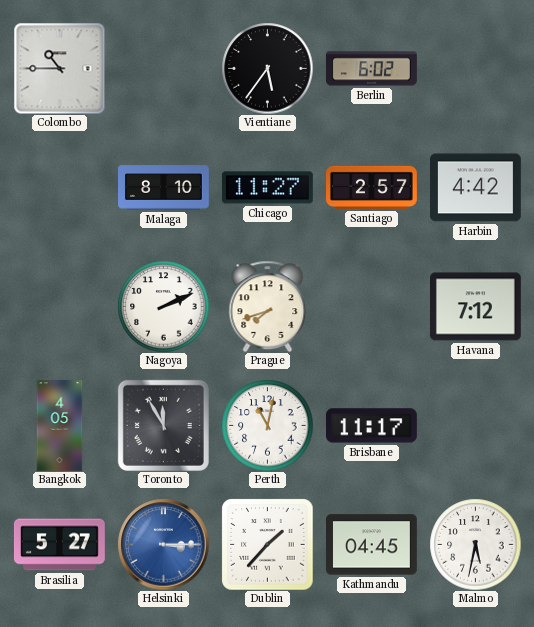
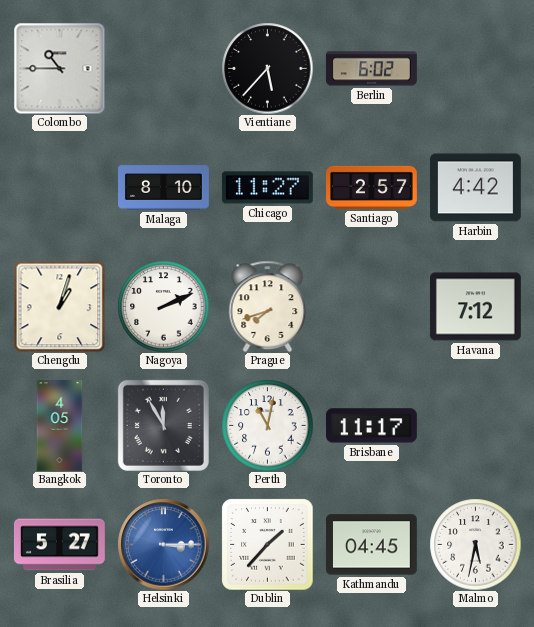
Vientiane: 5:36 -> 5:37
Chengdu: none -> 1:03
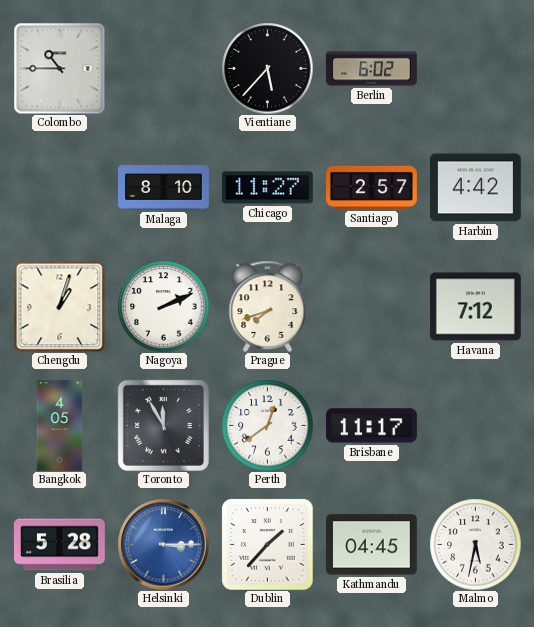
Perth: 11:02 -> 12:39
Brasilia: 5:27 -> 5:28
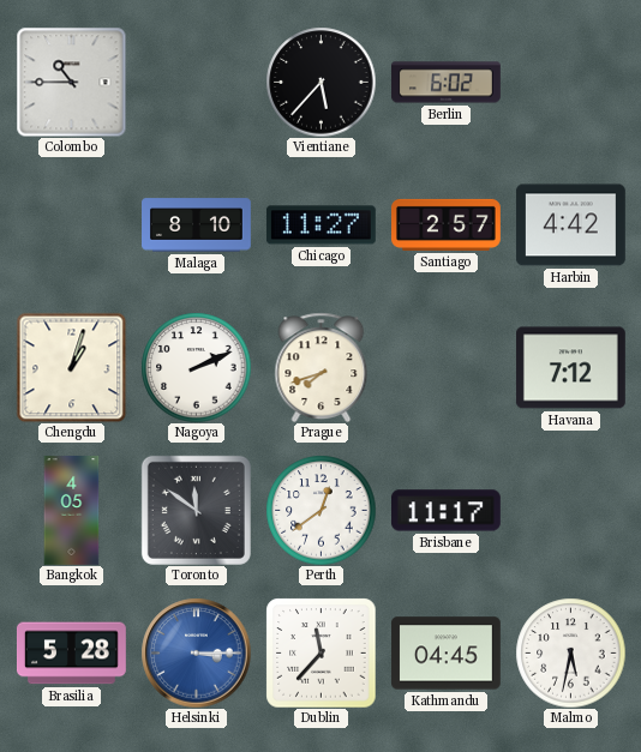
Toronto: 11:55 -> 11:51
Dublin: 1:37 -> 11:37
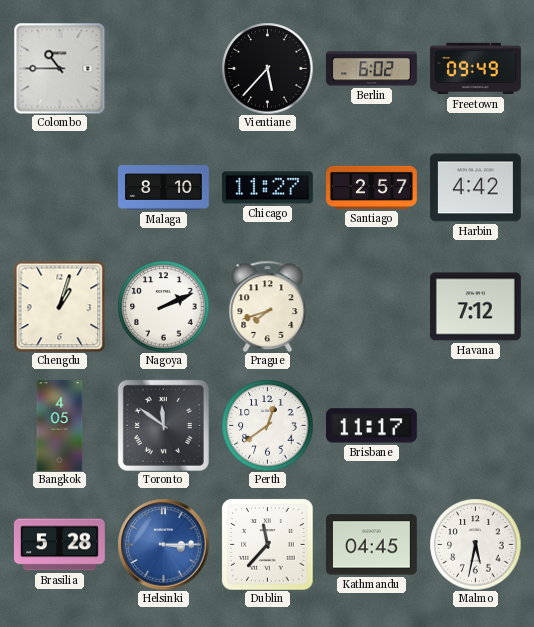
Freetown: none -> 09:49
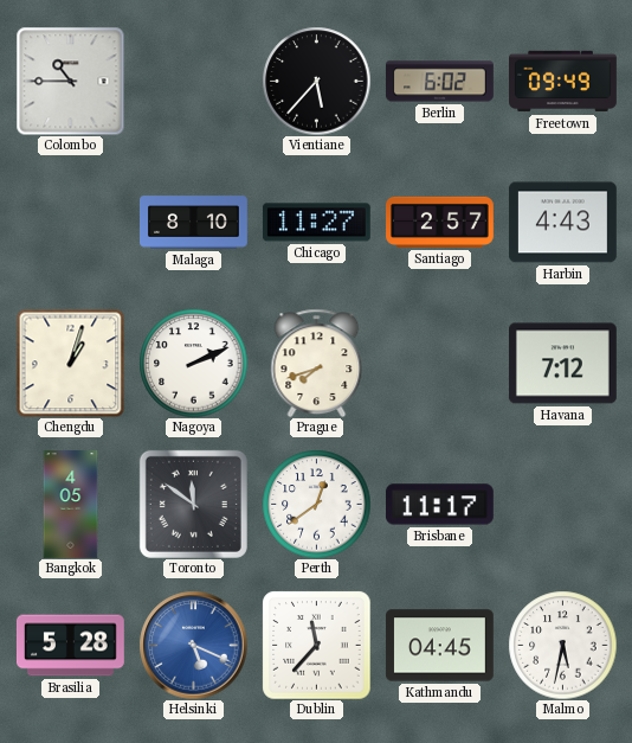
Harbin: 4:42 -> 4:43
Helsinki: 3:15 -> 5:19
